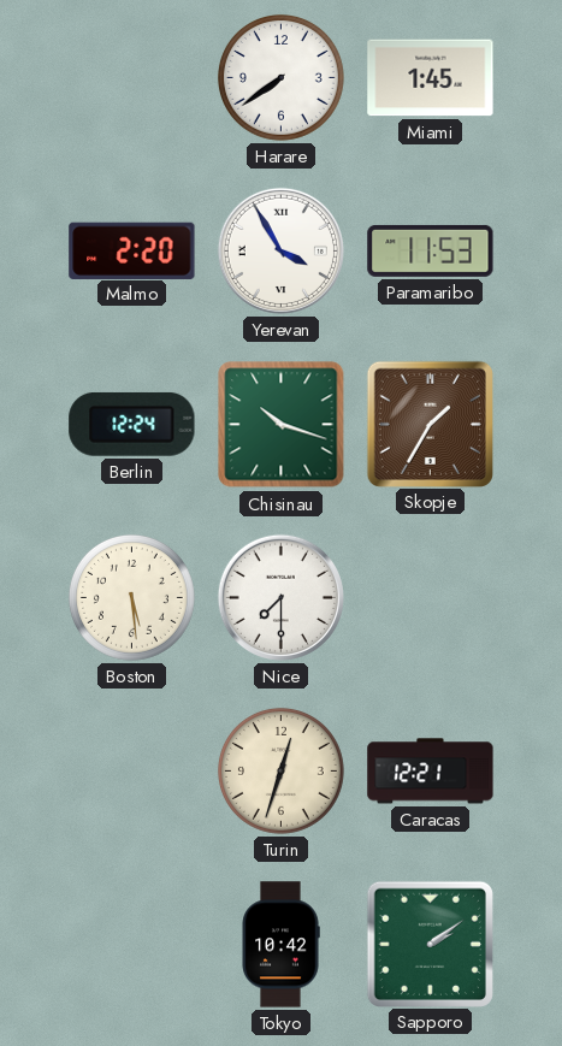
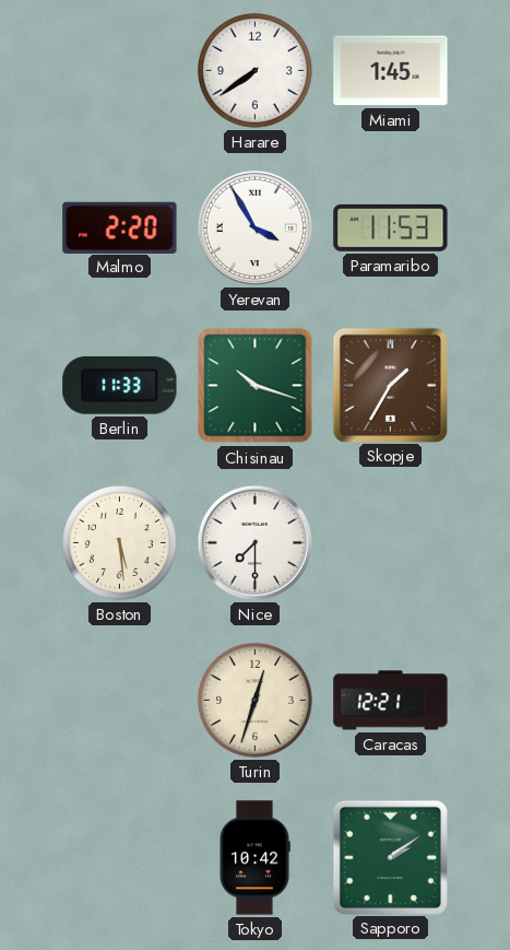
Berlin: 12:24 -> 11:33
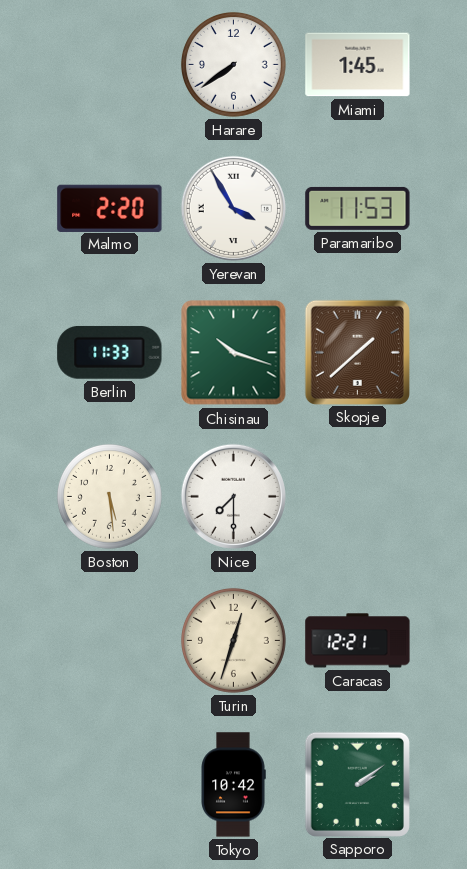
Skopje: 1:35 -> 1:38
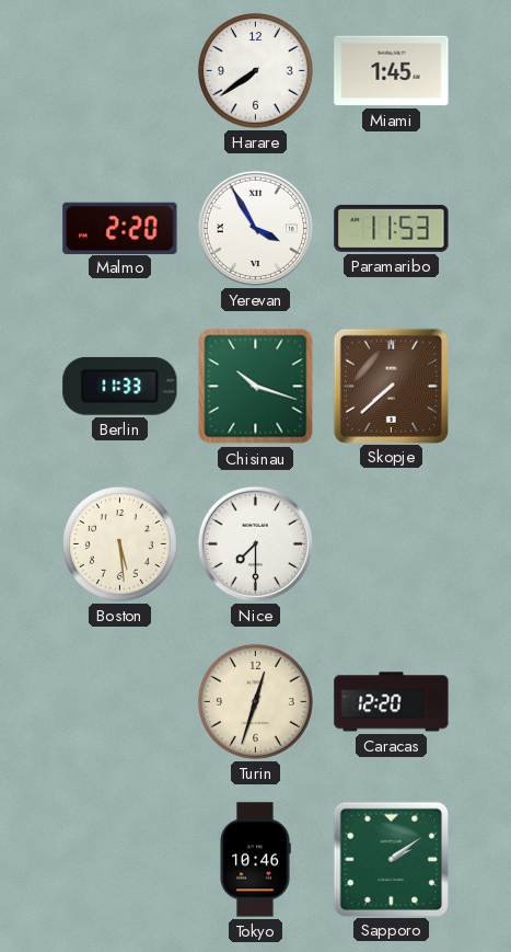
Skopje: 1:38 -> 7:38
Caracas: 12:21 -> 12:20
Tokyo: 10:42 -> 10:46
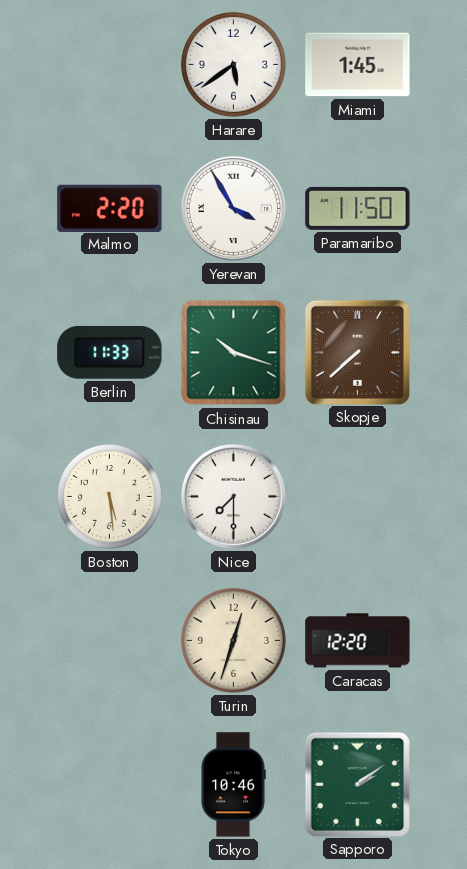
Harare: 7:39 -> 5:39
Paramaribo: 11:53 -> 11:50
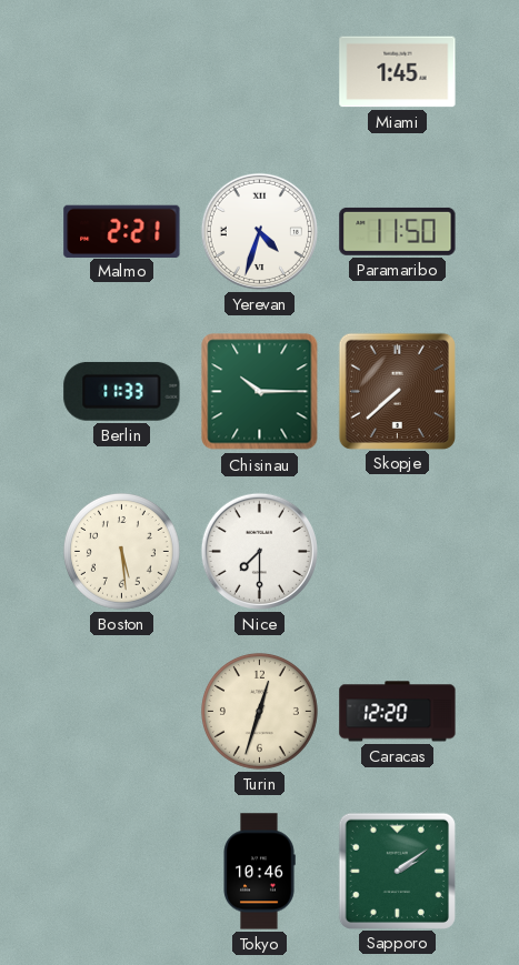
Harare: 5:39 -> none
Malmo: 2:20 -> 2:21
Yerevan: 3:55 -> 4:33
Chisinau: 10:18 -> 10:15
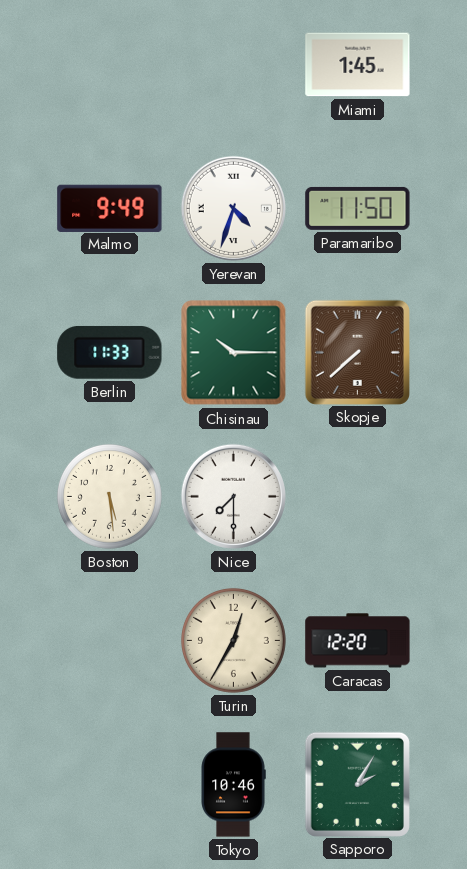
Malmo: 2:21 -> 9:49
Turin: 12:33 -> 12:35
Sapporo: 2:09 -> 2:05
